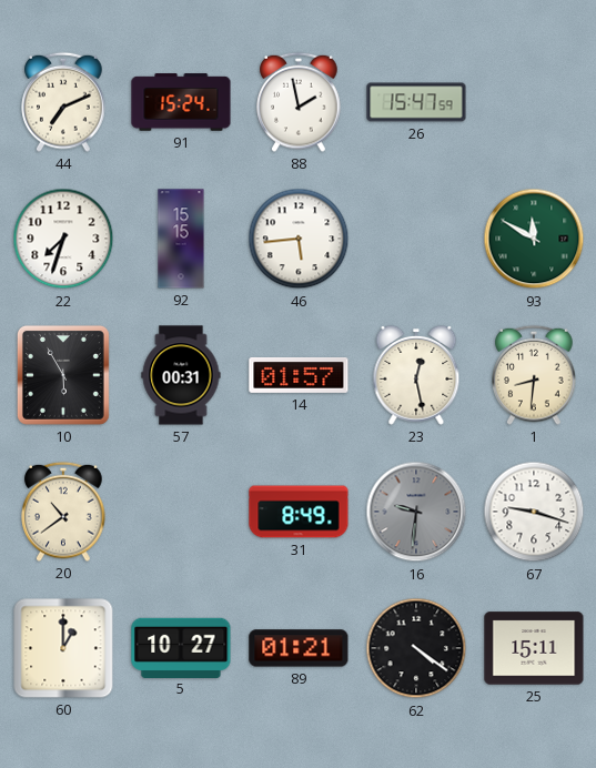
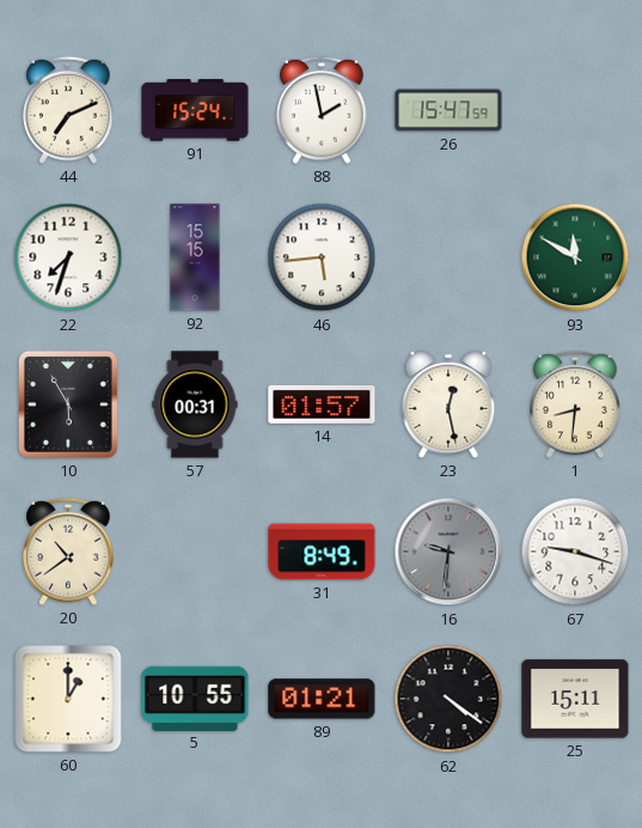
5: 10:27 -> 10:55
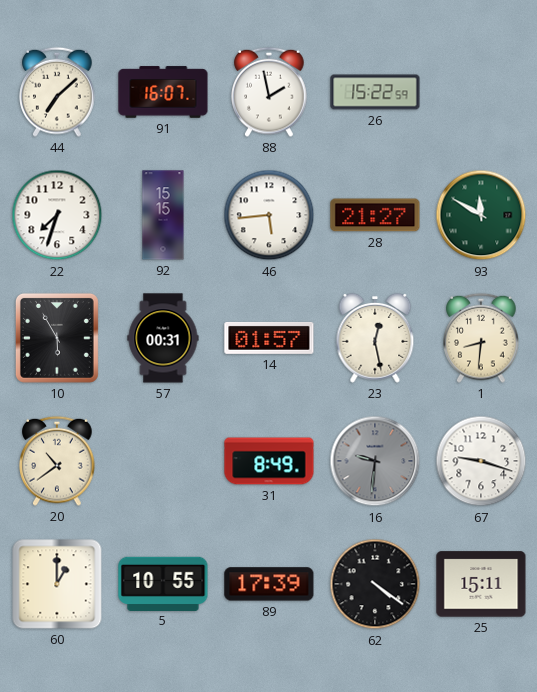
44: 7:11 -> 7:08
91: 15:24 -> 16:07
26: 15:47 -> 15:22
28: none -> 21:27
89: 01:21 -> 17:39
